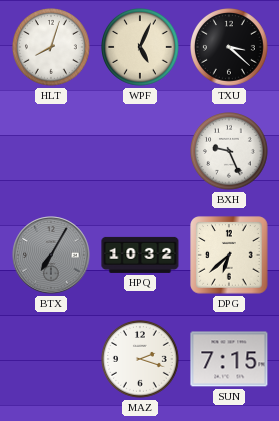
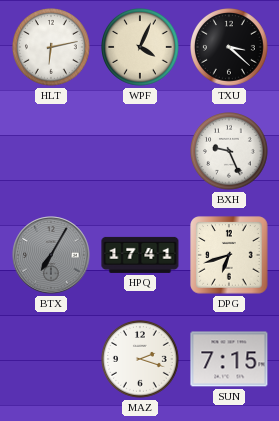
HLT: 8:03 -> 6:13
WPF: 5:04 -> 4:04
HPQ: 10:32 -> 17:41
DPG: 6:38 -> 6:42
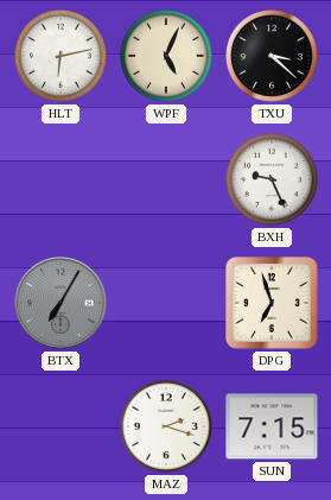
WPF: 4:04 -> 5:04
HPQ: 17:41 -> none
DPG: 6:42 -> 6:57
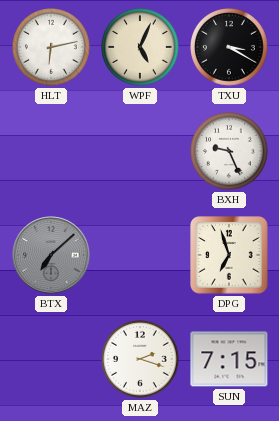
TXU: 3:22 -> 3:20
BTX: 7:05 -> 7:08
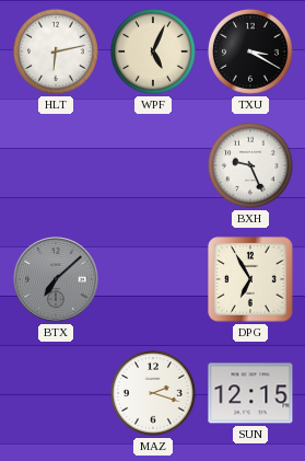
DPG: 6:57 -> 6:55
SUN: 7:15 -> 12:15
